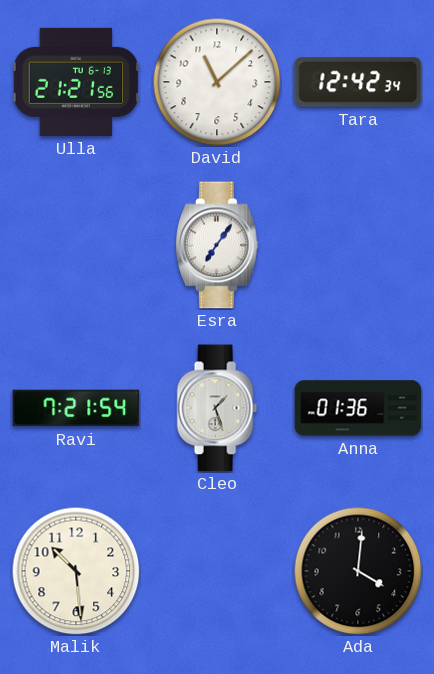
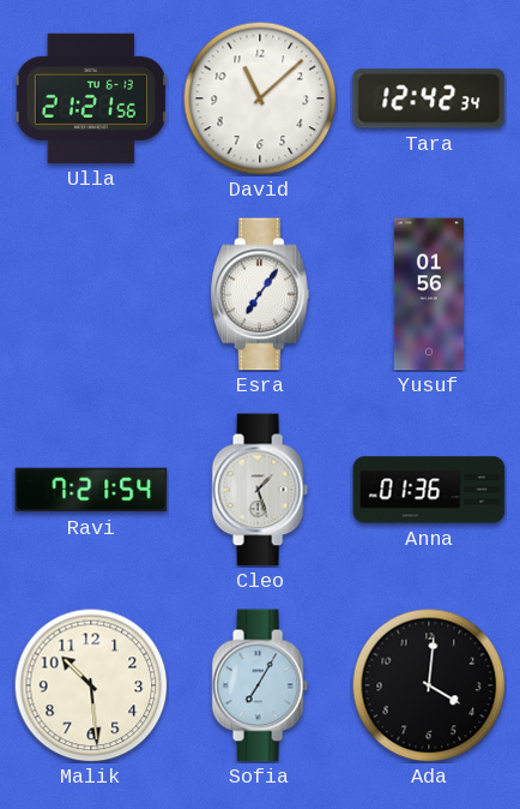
Yusuf: none -> 01:56
Sofia: none -> 7:05
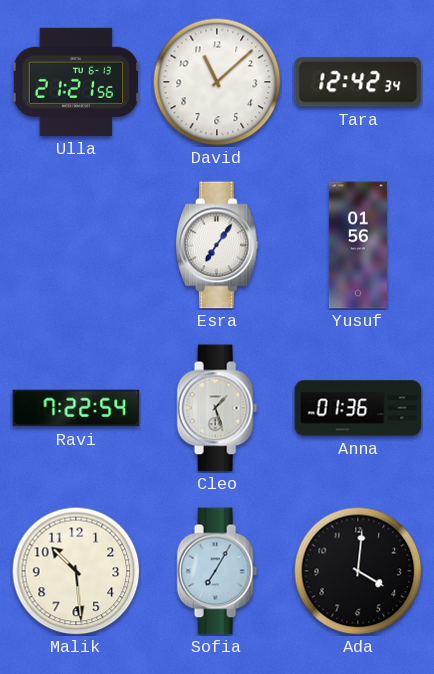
Ravi: 7:21 -> 7:22
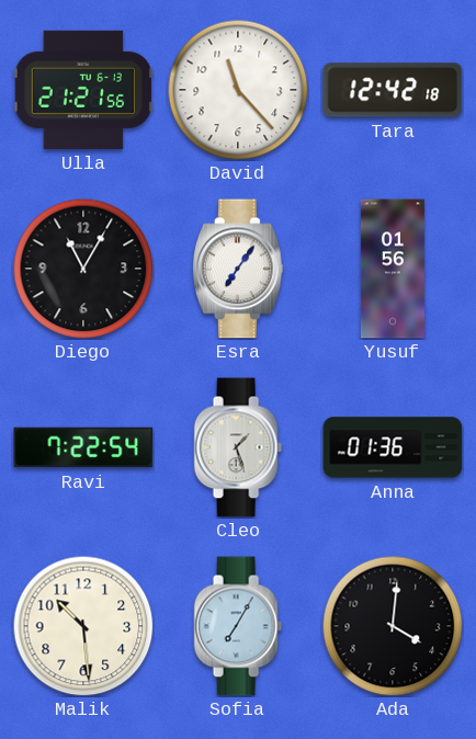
David: 11:08 -> 11:23
Tara: 12:42:34 -> 12:42:18
Diego: none -> 11:05
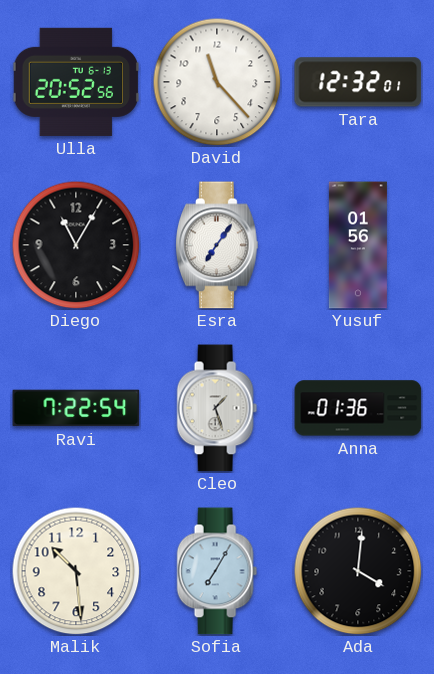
Ulla: 21:21 -> 20:52
Tara: 12:42 -> 12:32
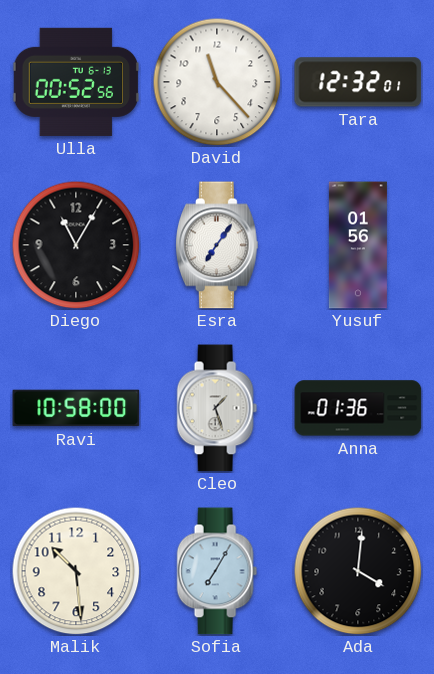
Ulla: 20:52 -> 00:52
Ravi: 7:22 -> 10:58
